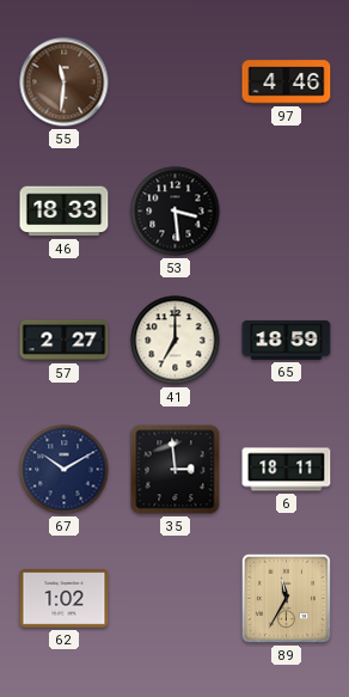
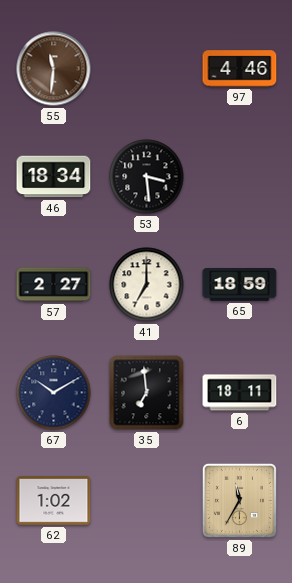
46: 18:33 -> 18:34
35: 2:59 -> 6:59
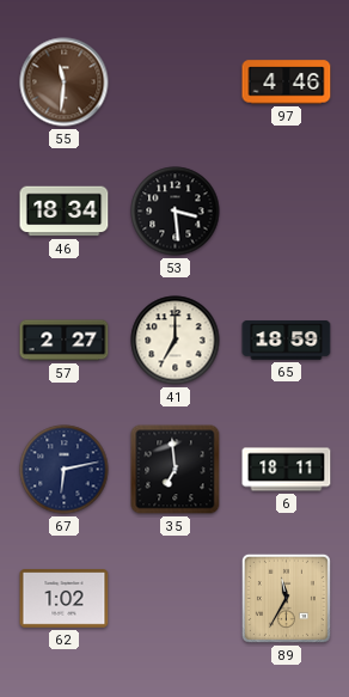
67: 10:10 -> 6:13
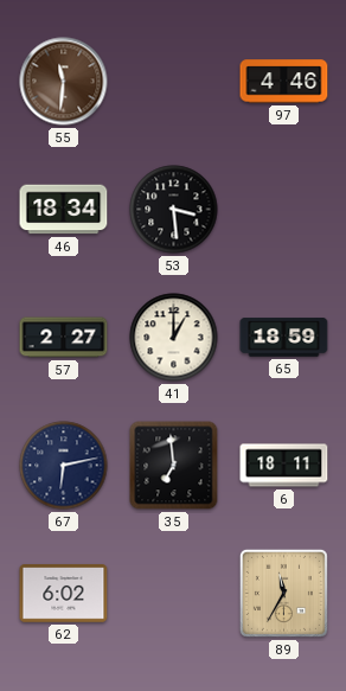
41: 7:00 -> 1:00
62: 1:02 -> 6:02
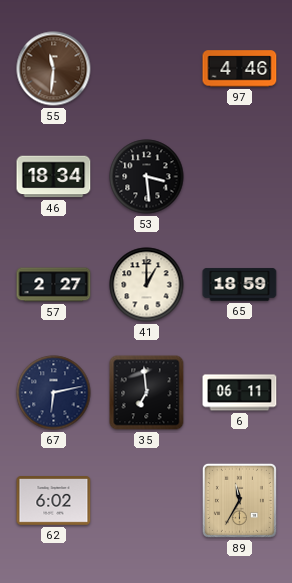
6: 18:11 -> 06:11
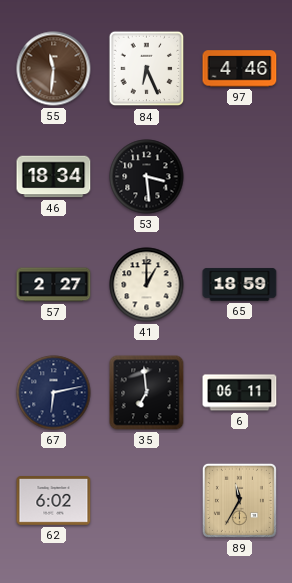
84: none -> 6:26
